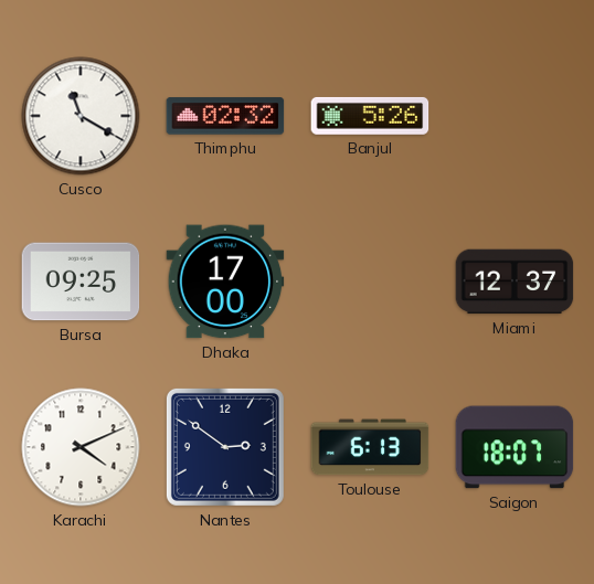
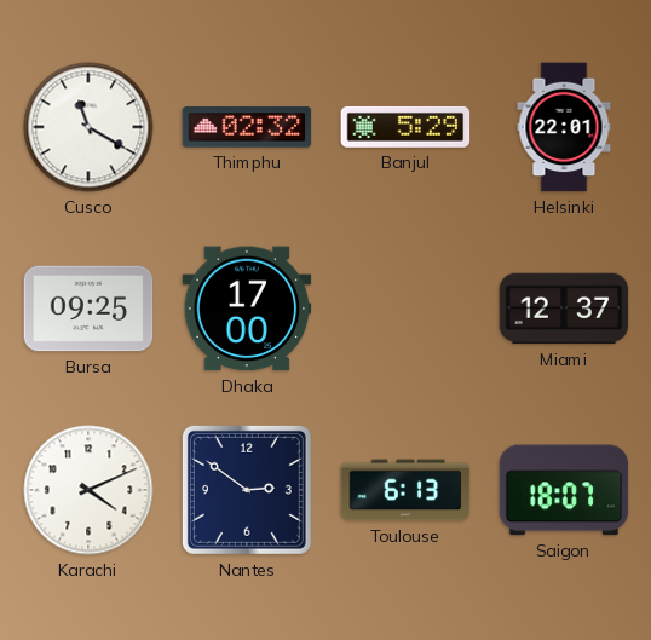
Banjul: 5:26 -> 5:29
Helsinki: none -> 22:01
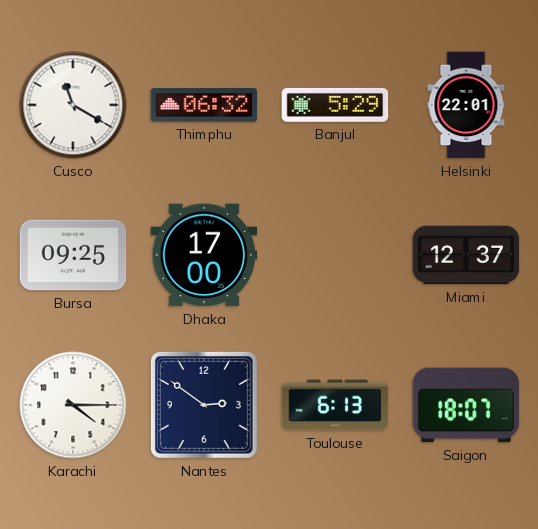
Thimphu: 02:32 -> 06:32
Karachi: 4:11 -> 4:15
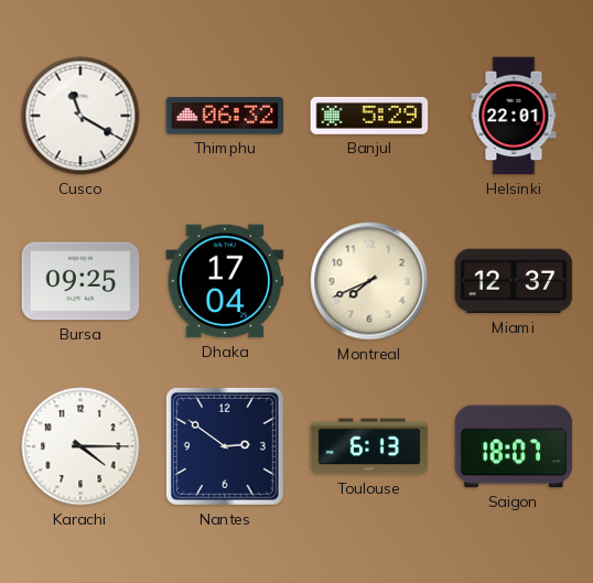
Dhaka: 17:00 -> 17:04
Montreal: none -> 7:41
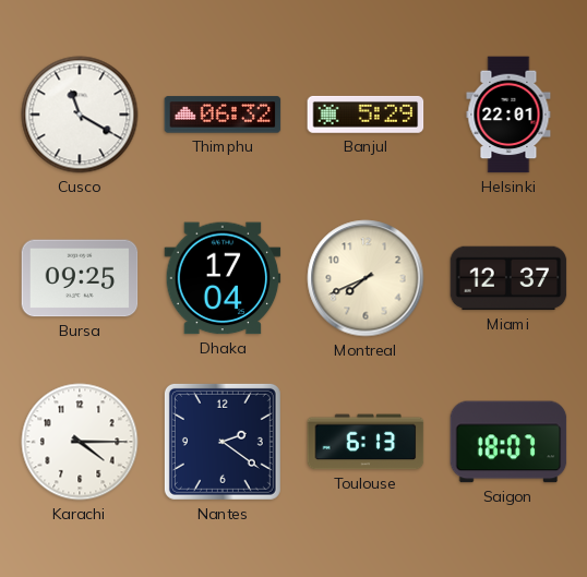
Nantes: 2:51 -> 2:21
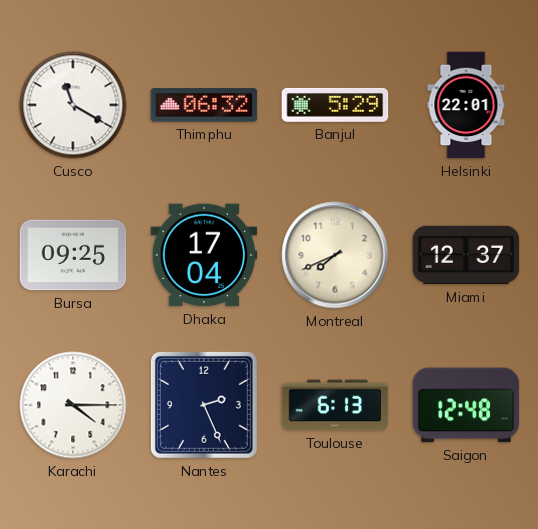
Nantes: 2:21 -> 2:26
Saigon: 18:07 -> 12:48
